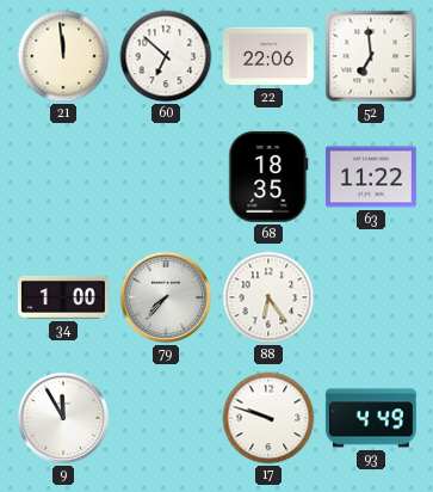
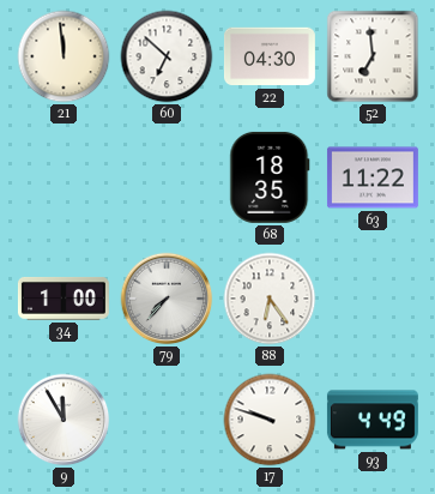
22: 22:06 -> 04:30
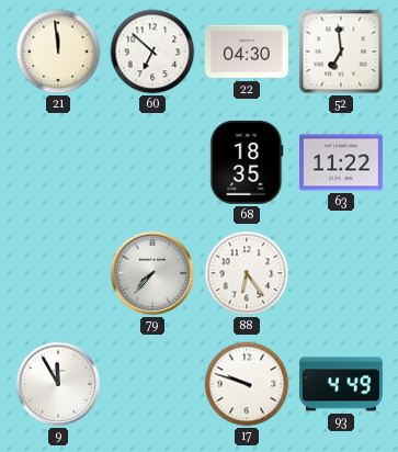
34: 1:00 -> none
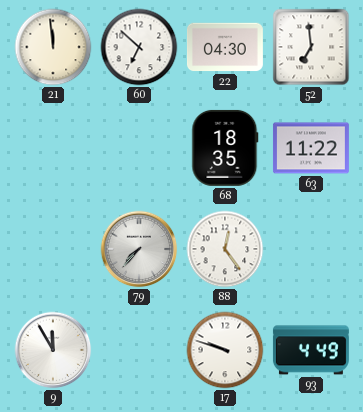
88: 6:24 -> 12:24
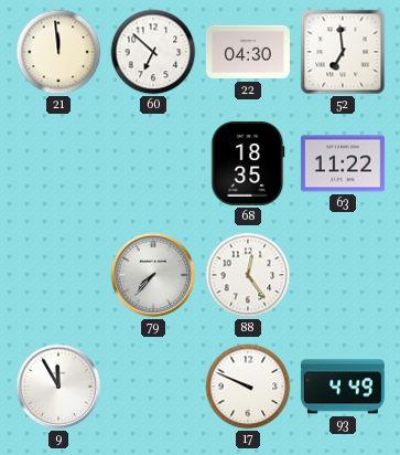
17: 9:48 -> 9:49
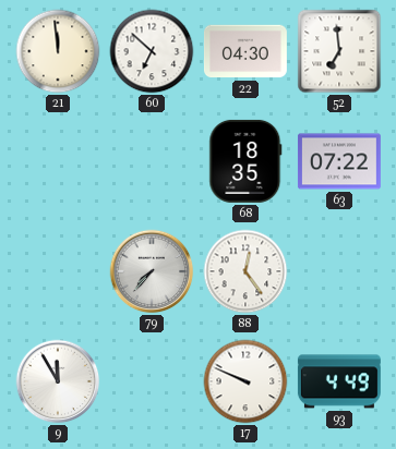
63: 11:22 -> 07:22
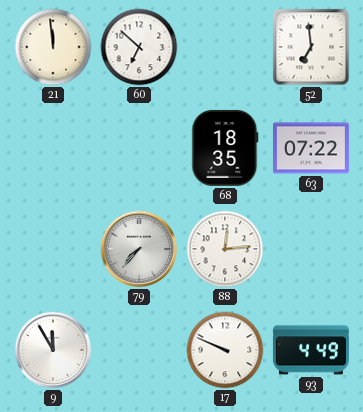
22: 04:30 -> none
88: 12:24 -> 12:14
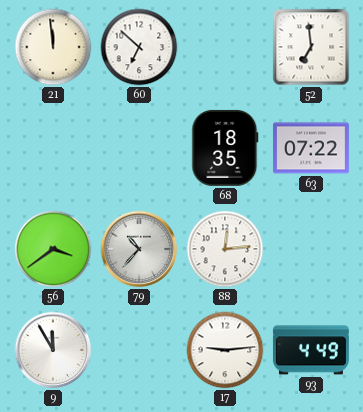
56: none -> 3:39
79: 7:37 -> 10:37
17: 9:49 -> 9:14
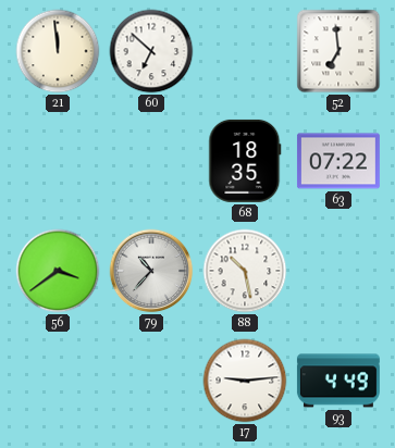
88: 12:14 -> 10:28
9: 11:55 -> none
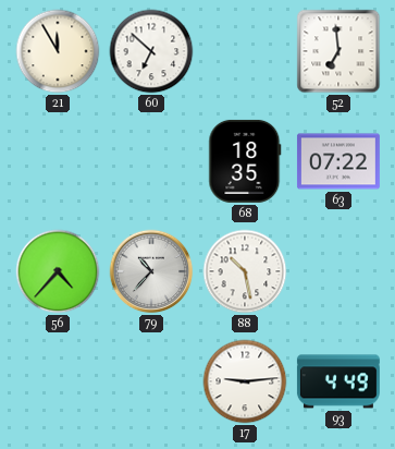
21: 11:59 -> 11:55
56: 3:39 -> 4:37
